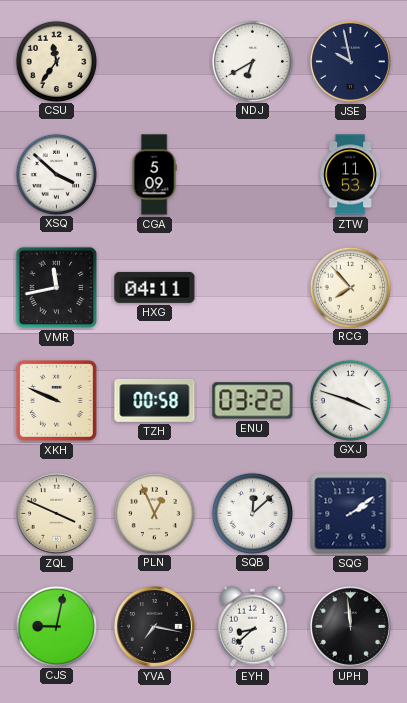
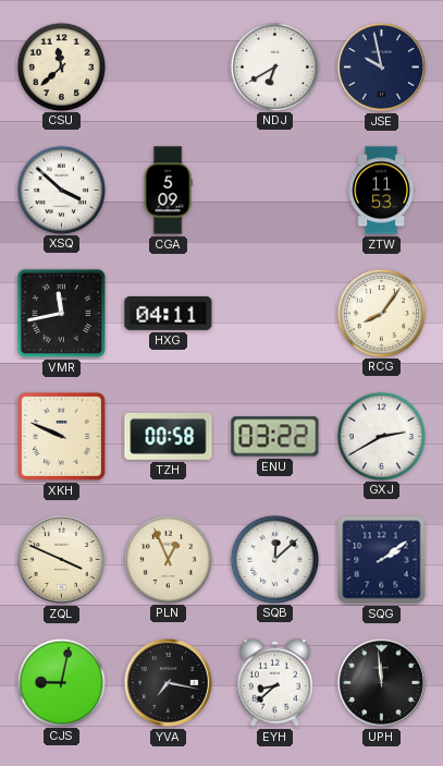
CSU: 11:36 -> 11:38
RCG: 7:53 -> 8:06
GXJ: 3:48 -> 2:40
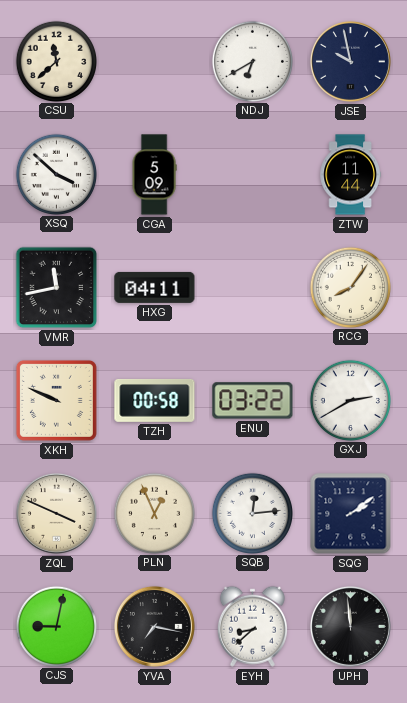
ZTW: 11:53 -> 11:44
SQB: 12:08 -> 12:14
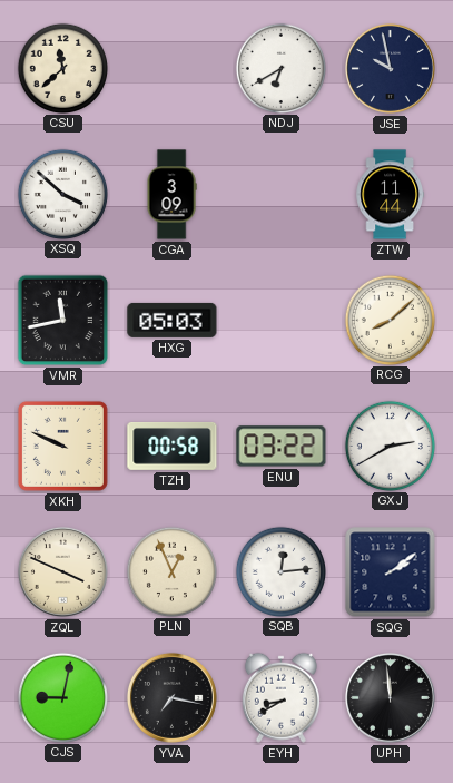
CGA: 5:09 -> 3:09
HXG: 04:11 -> 05:03
RCG: 8:06 -> 8:08
EYH: 8:38 -> 8:40
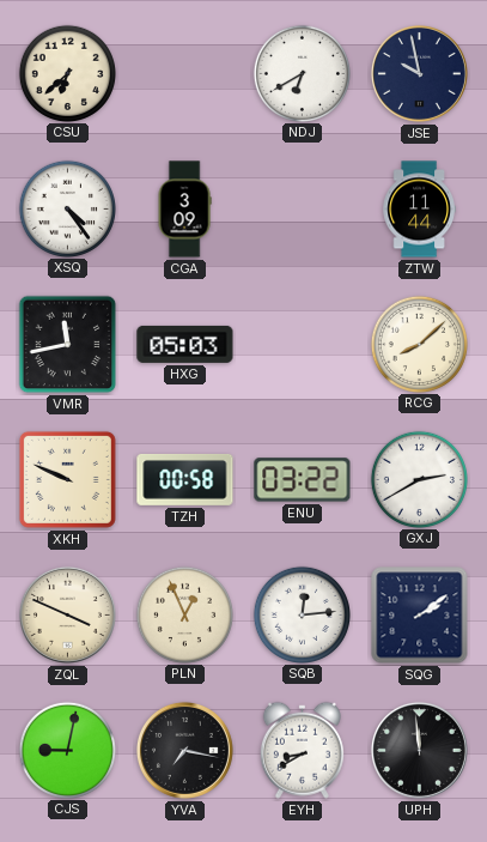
CSU: 11:38 -> 6:38
XSQ: 3:52 -> 4:24
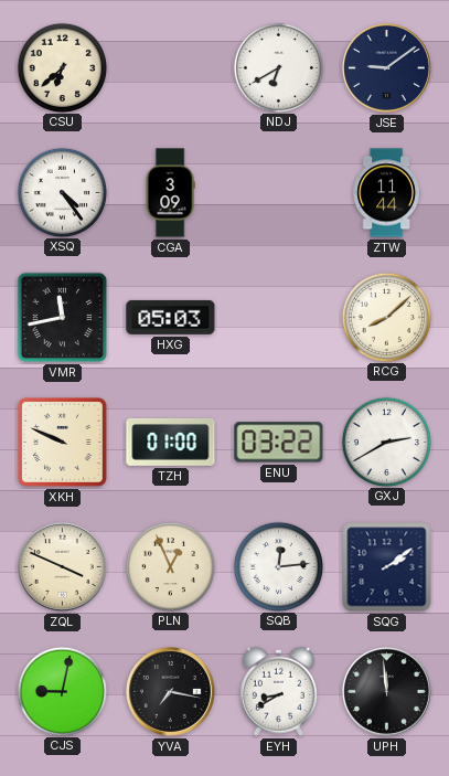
JSE: 9:58 -> 9:09
TZH: 00:58 -> 01:00
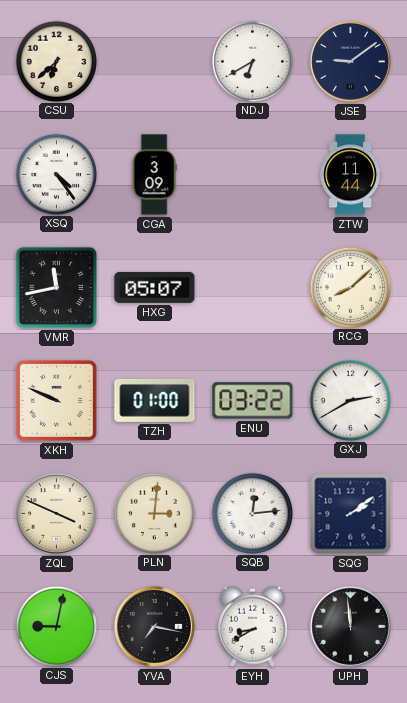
HXG: 05:03 -> 05:07
PLN: 12:56 -> 3:01
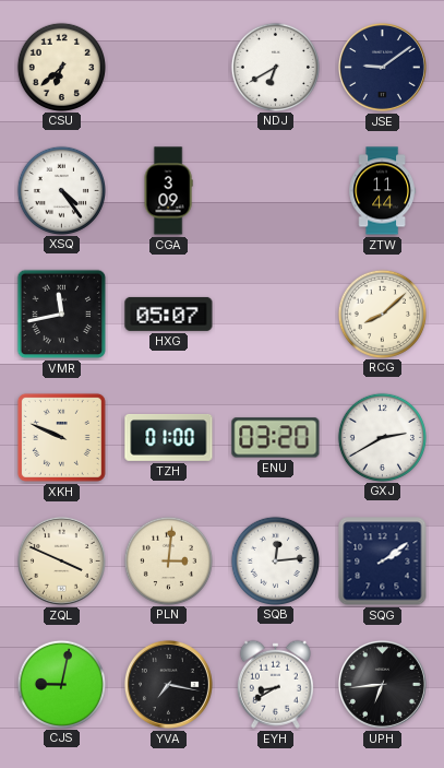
ENU: 03:22 -> 03:20
UPH: 11:59 -> 6:44
